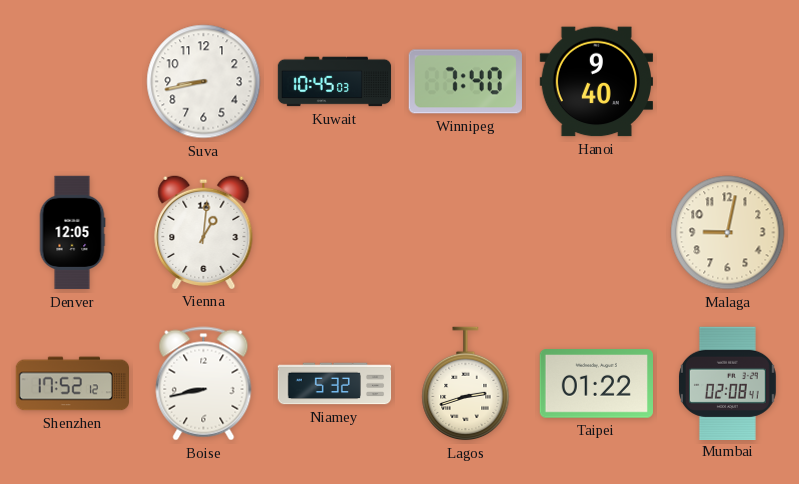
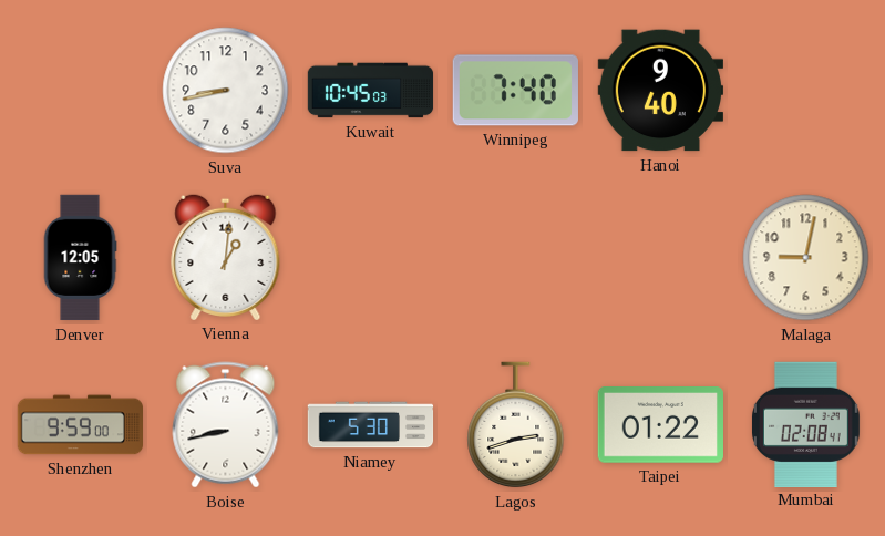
Shenzhen: 17:52 -> 9:59
Niamey: 5:32 -> 5:30
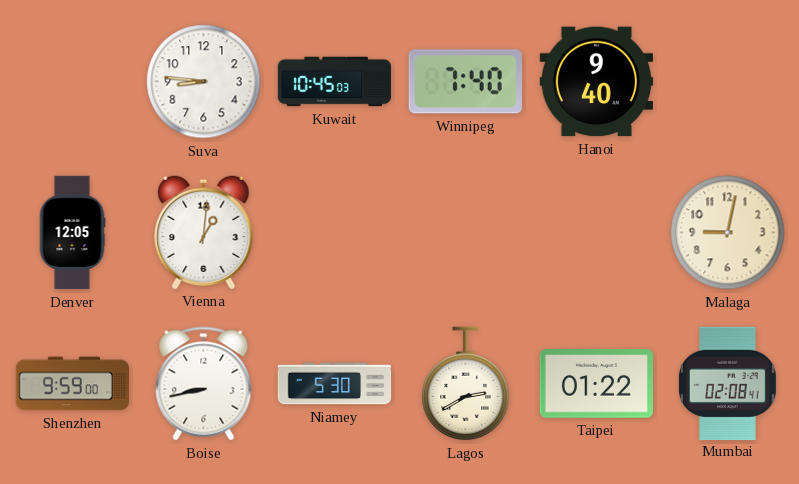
Suva: 8:43 -> 8:46
Lagos: 2:42 -> 2:40
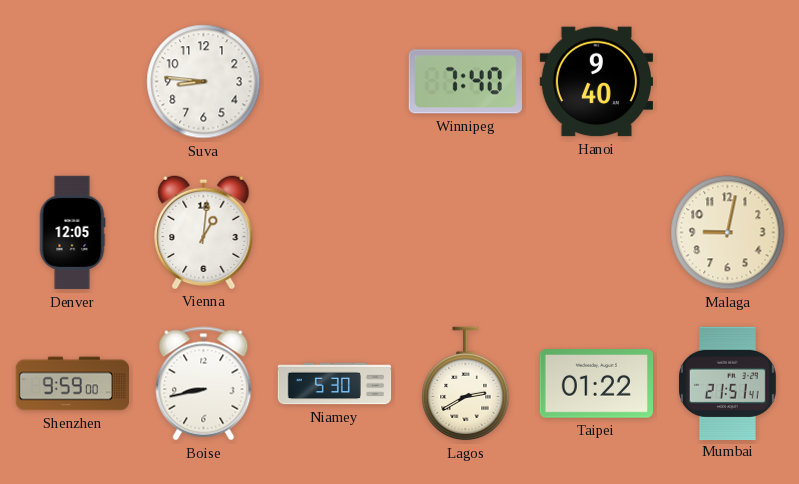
Kuwait: 10:45 -> none
Mumbai: 02:08 -> 21:51
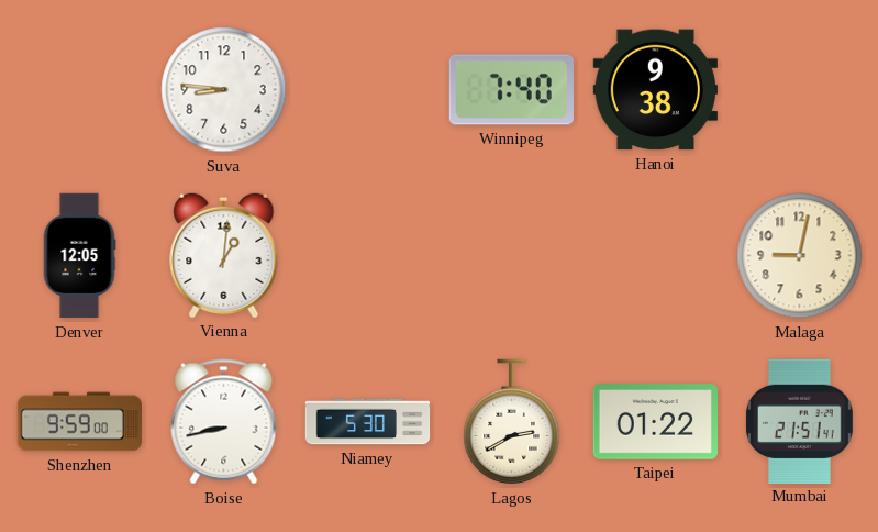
Hanoi: 9:40 -> 9:38
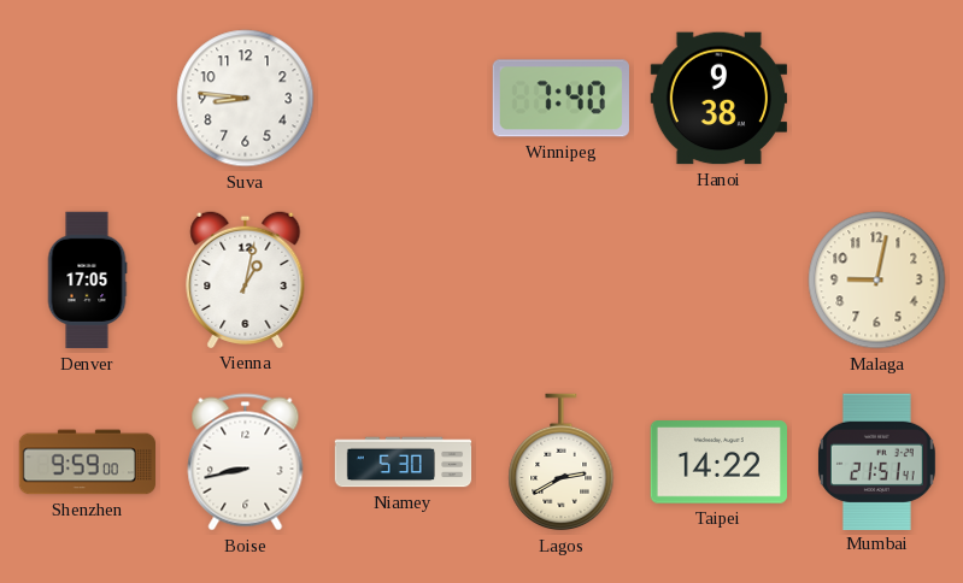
Denver: 12:05 -> 17:05
Vienna: 1:01 -> 1:02
Taipei: 01:22 -> 14:22
